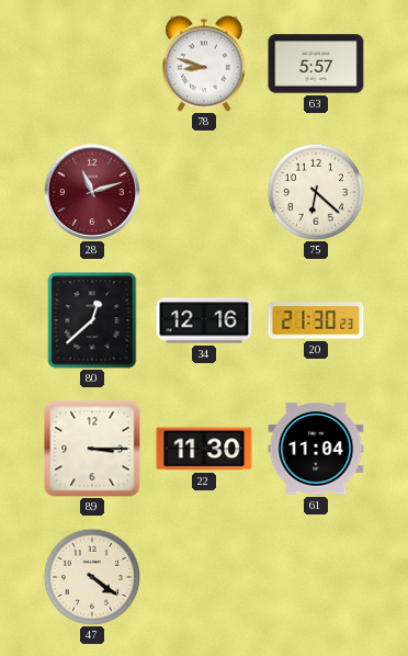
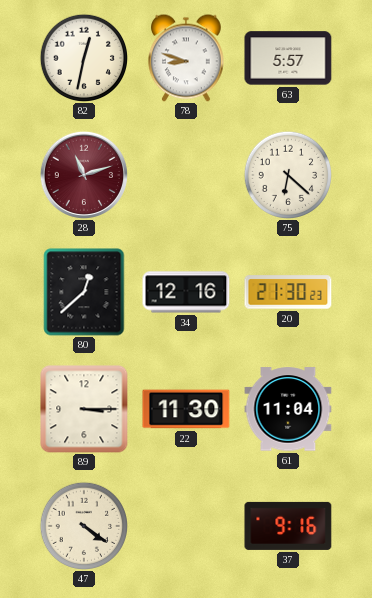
82: none -> 12:32
37: none -> 9:16
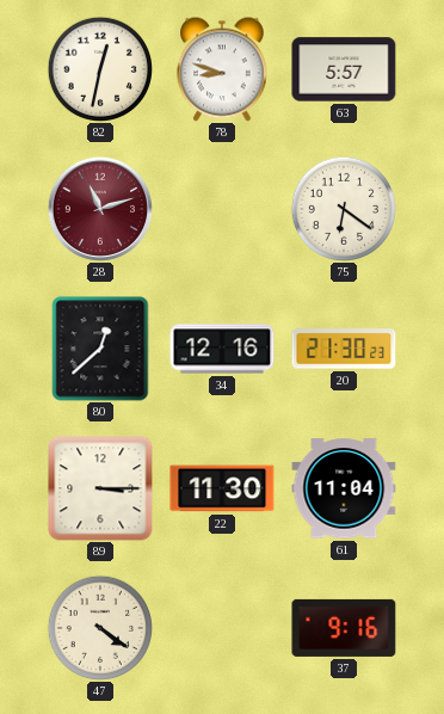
75: 6:22 -> 6:21
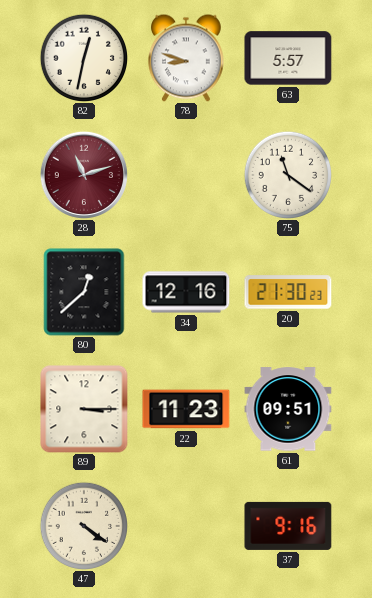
75: 6:21 -> 11:21
22: 11:30 -> 11:23
61: 11:04 -> 09:51
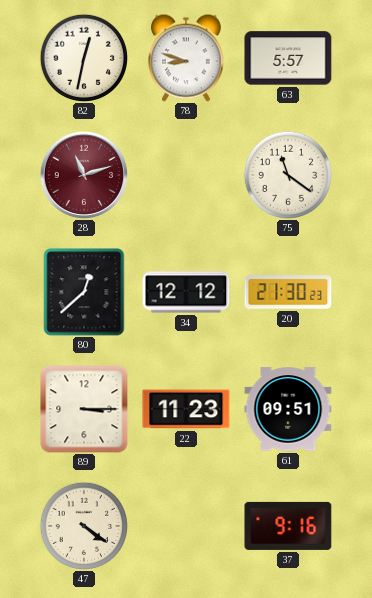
34: 12:16 -> 12:12
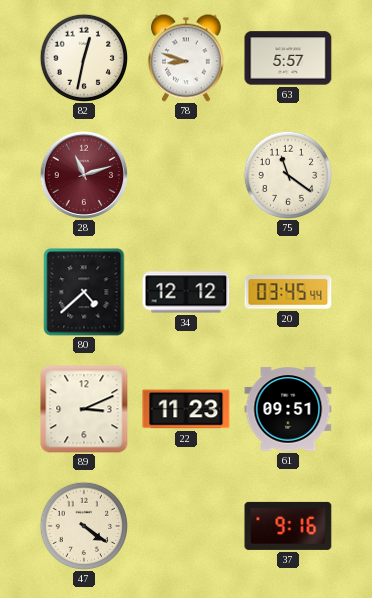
80: 12:38 -> 4:38
20: 21:30 -> 03:45
89: 3:15 -> 3:11
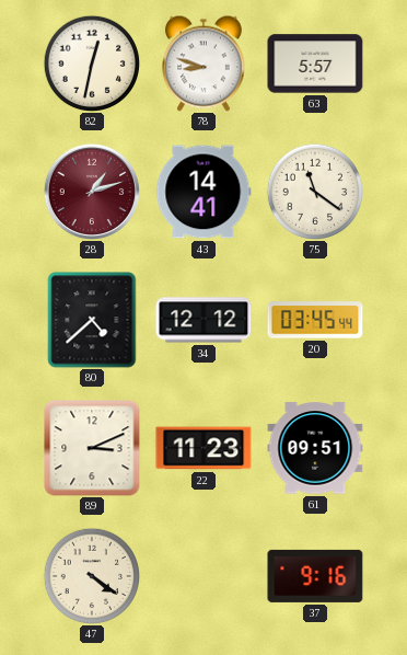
28: 11:12 -> 1:12
43: none -> 14:41
